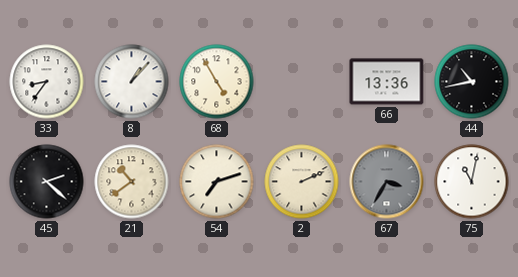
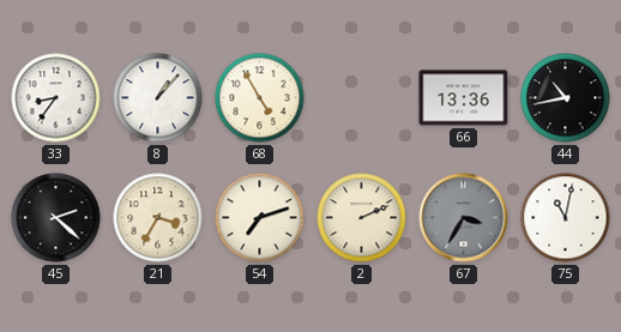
21: 10:39 -> 3:35
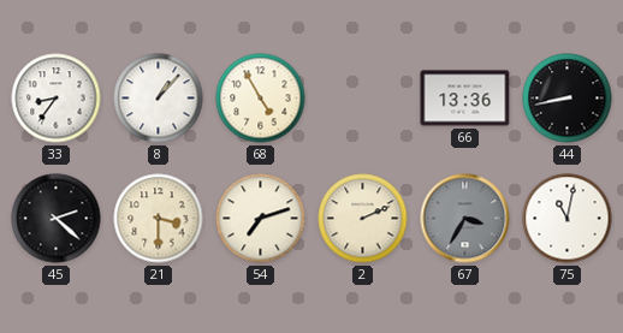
44: 10:43 -> 8:43
21: 3:35 -> 3:30
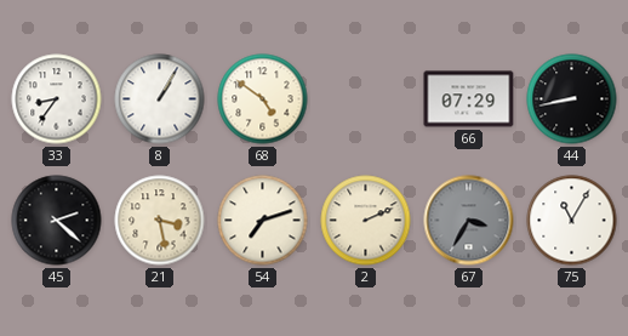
8: 1:07 -> 1:05
68: 4:55 -> 4:51
66: 13:36 -> 07:29
21: 3:30 -> 3:28
75: 11:02 -> 11:05
